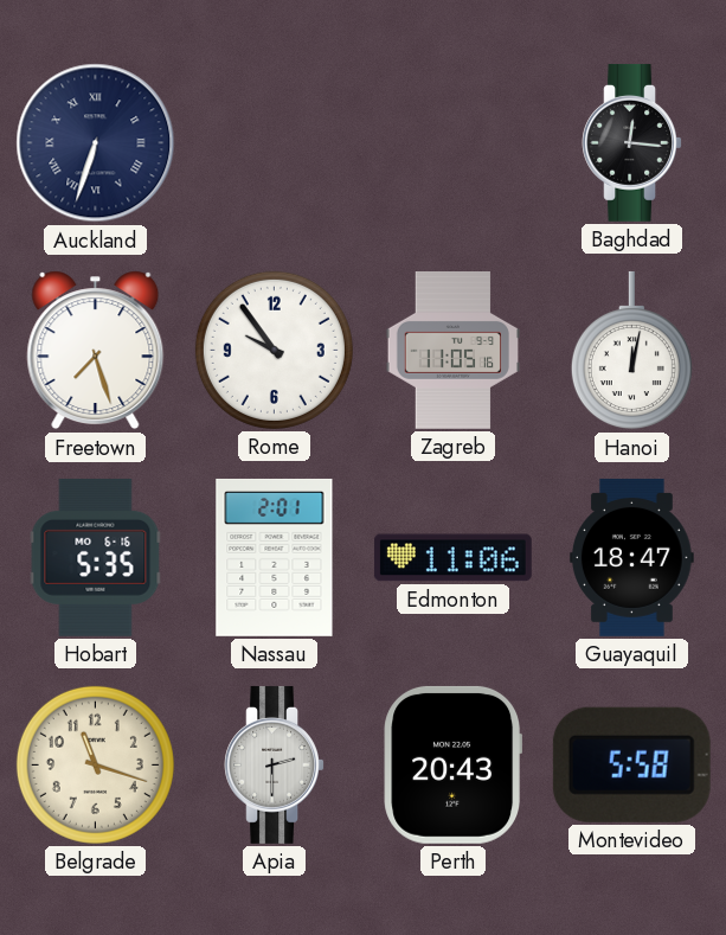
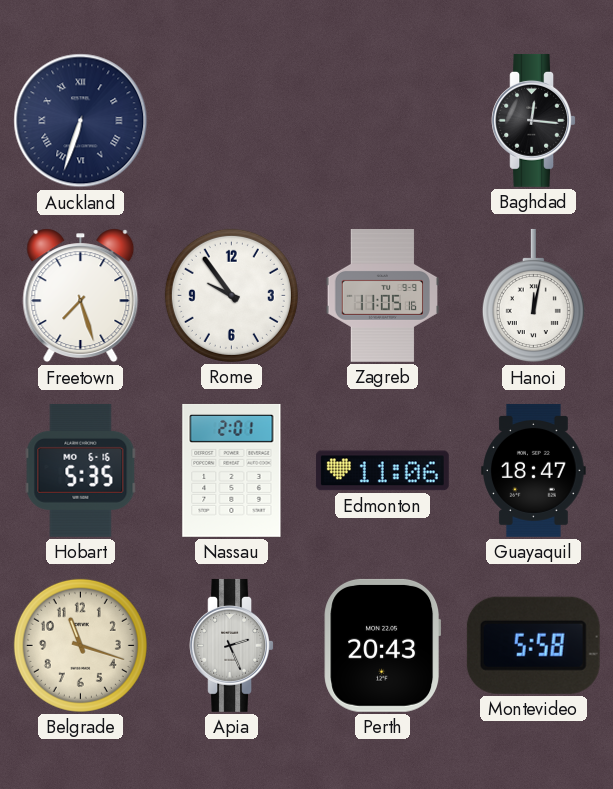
Apia: 2:30 -> 2:26
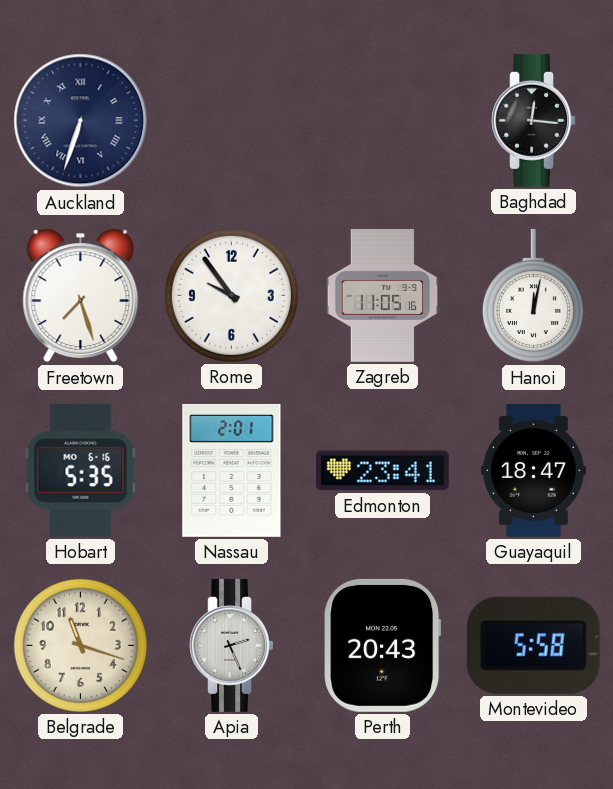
Edmonton: 11:06 -> 23:41
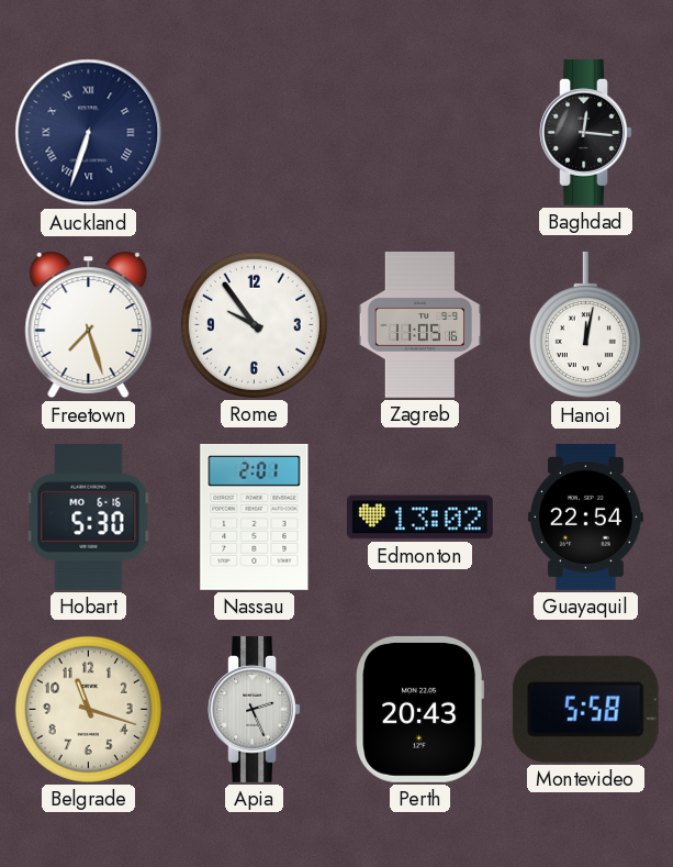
Hobart: 5:35 -> 5:30
Edmonton: 23:41 -> 13:02
Guayaquil: 18:47 -> 22:54
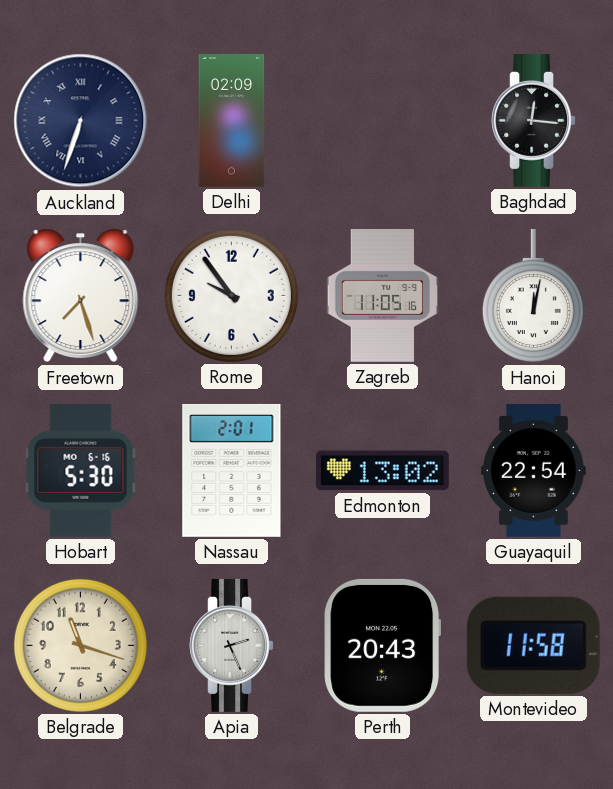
Delhi: none -> 02:09
Montevideo: 5:58 -> 11:58
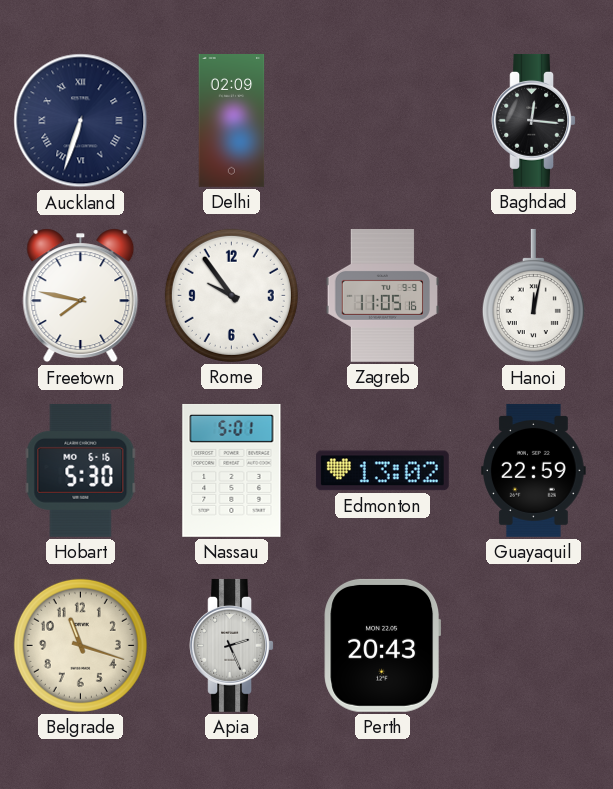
Freetown: 7:27 -> 7:47
Nassau: 2:01 -> 5:01
Guayaquil: 22:54 -> 22:59
Montevideo: 11:58 -> none
